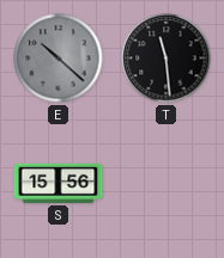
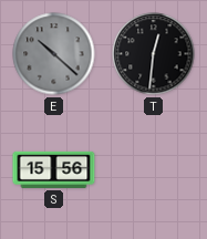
T: 11:29 -> 12:31
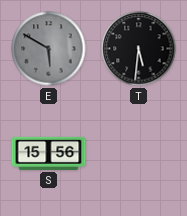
E: 10:22 -> 5:50
T: 12:31 -> 5:31
